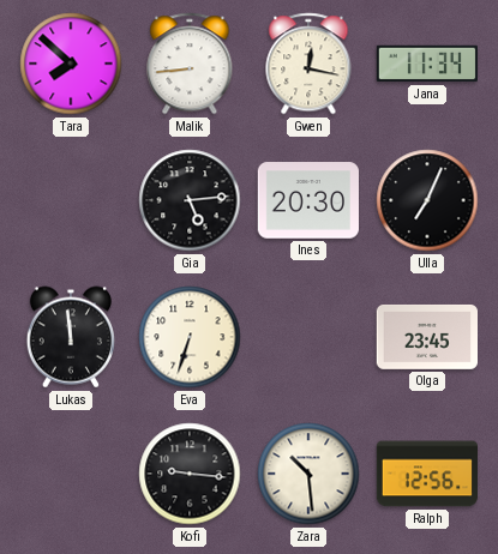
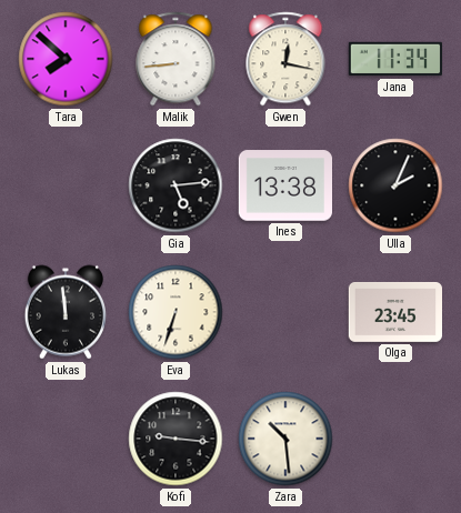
Ines: 20:30 -> 13:38
Ulla: 7:04 -> 2:04
Ralph: 12:56 -> none
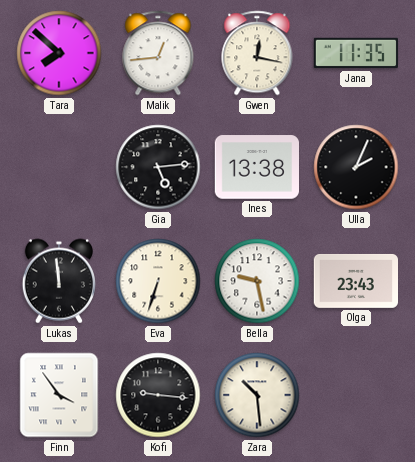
Malik: 8:44 -> 12:44
Jana: 11:34 -> 11:35
Bella: none -> 9:28
Olga: 23:45 -> 23:43
Finn: none -> 3:54
